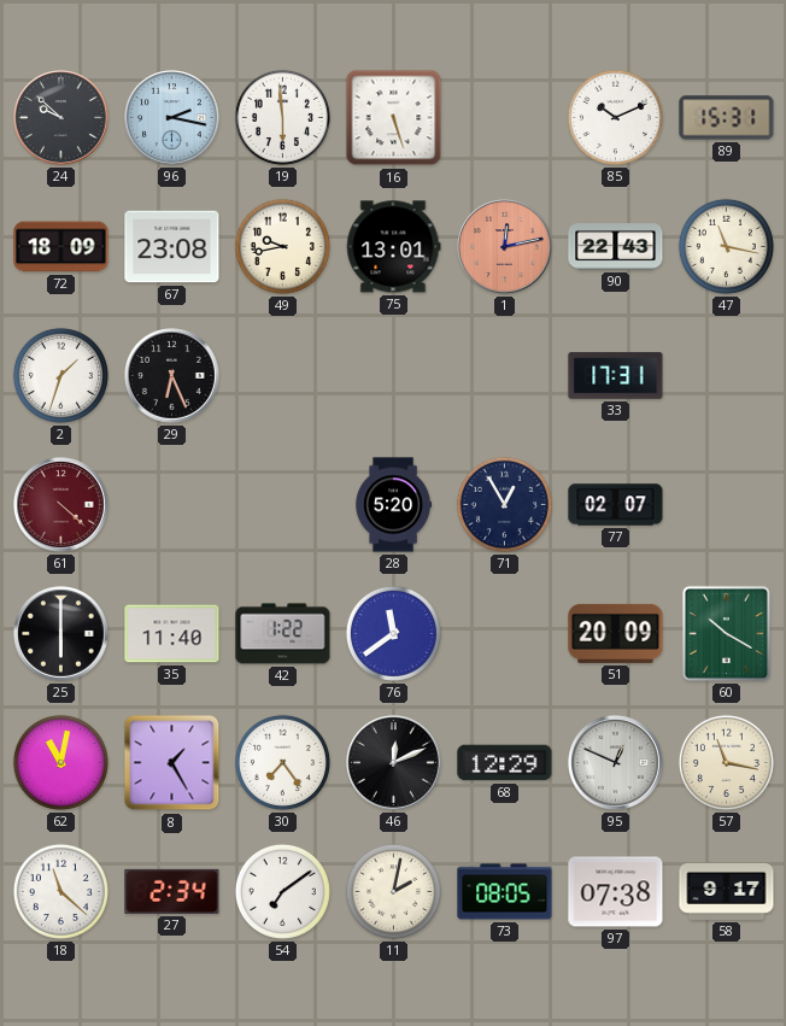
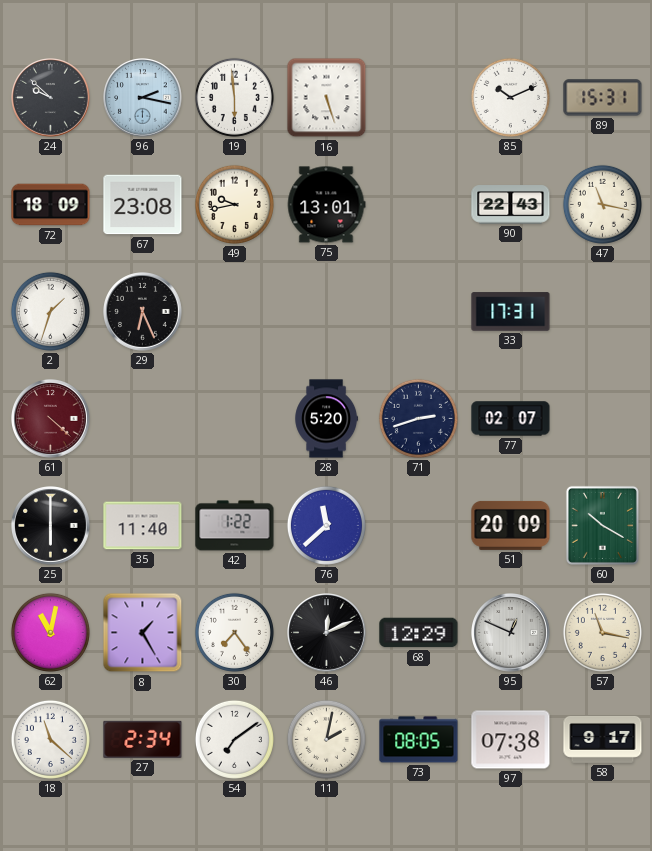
1: 12:13 -> none
71: 12:55 -> 2:42
76: 11:39 -> 11:38
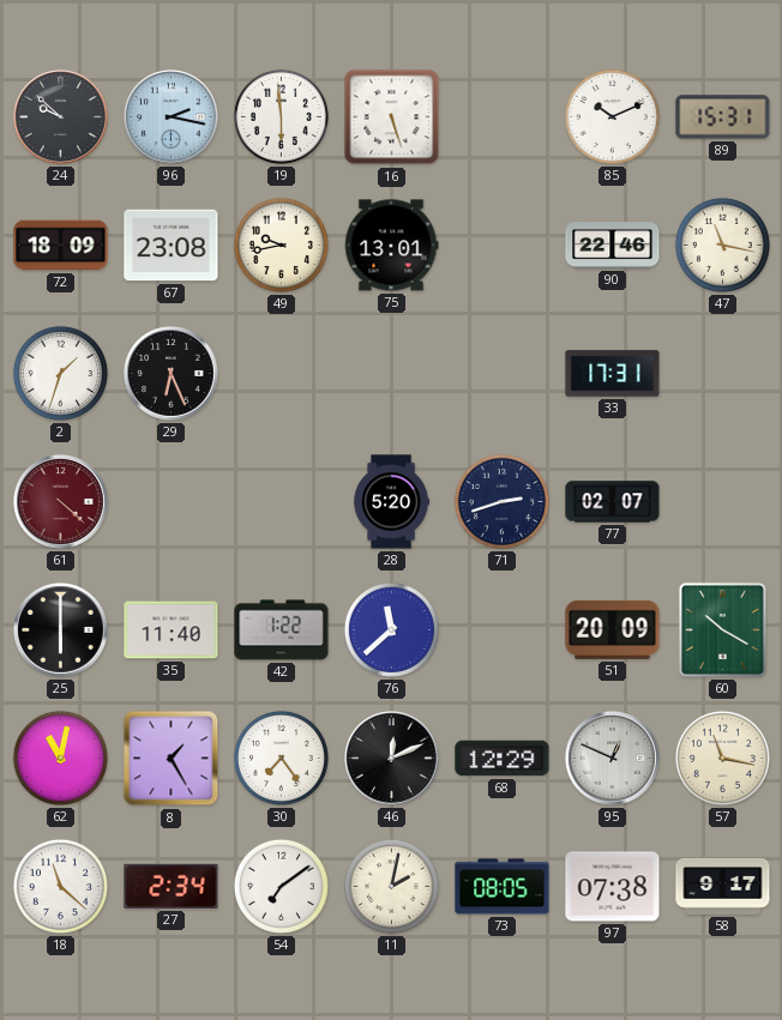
90: 22:43 -> 22:46
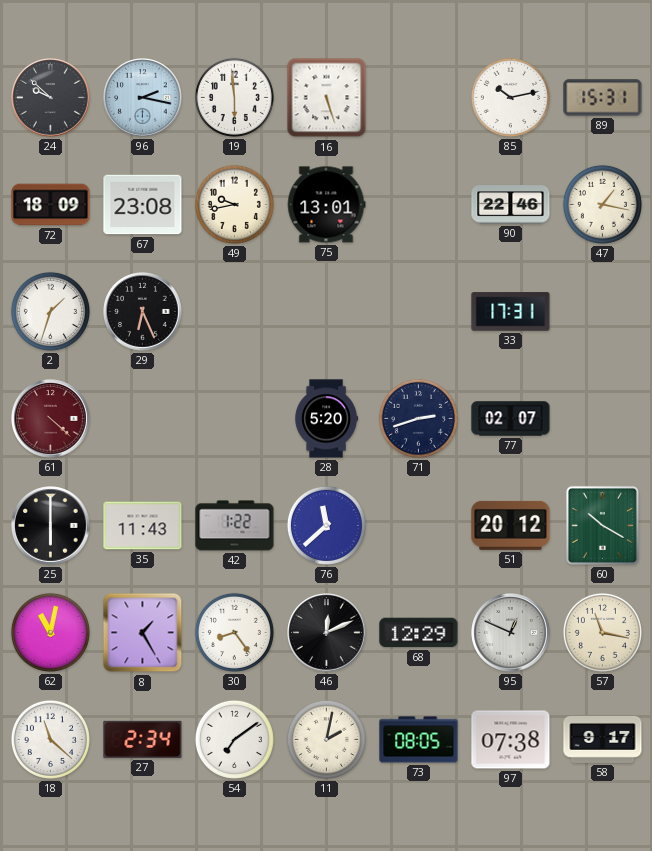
85: 10:11 -> 10:13
47: 11:17 -> 1:17
35: 11:40 -> 11:43
51: 20:09 -> 20:12
30: 7:24 -> 8:24
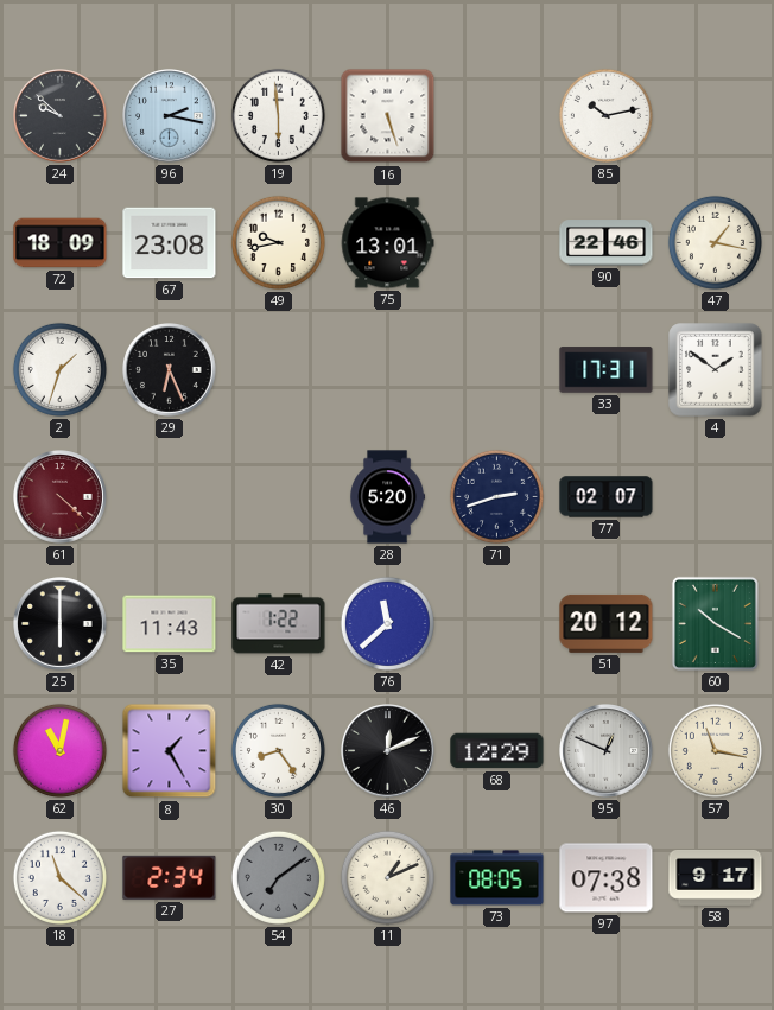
89: 15:31 -> none
4: none -> 1:51
54 dial: white -> grey
11: 2:02 -> 1:11
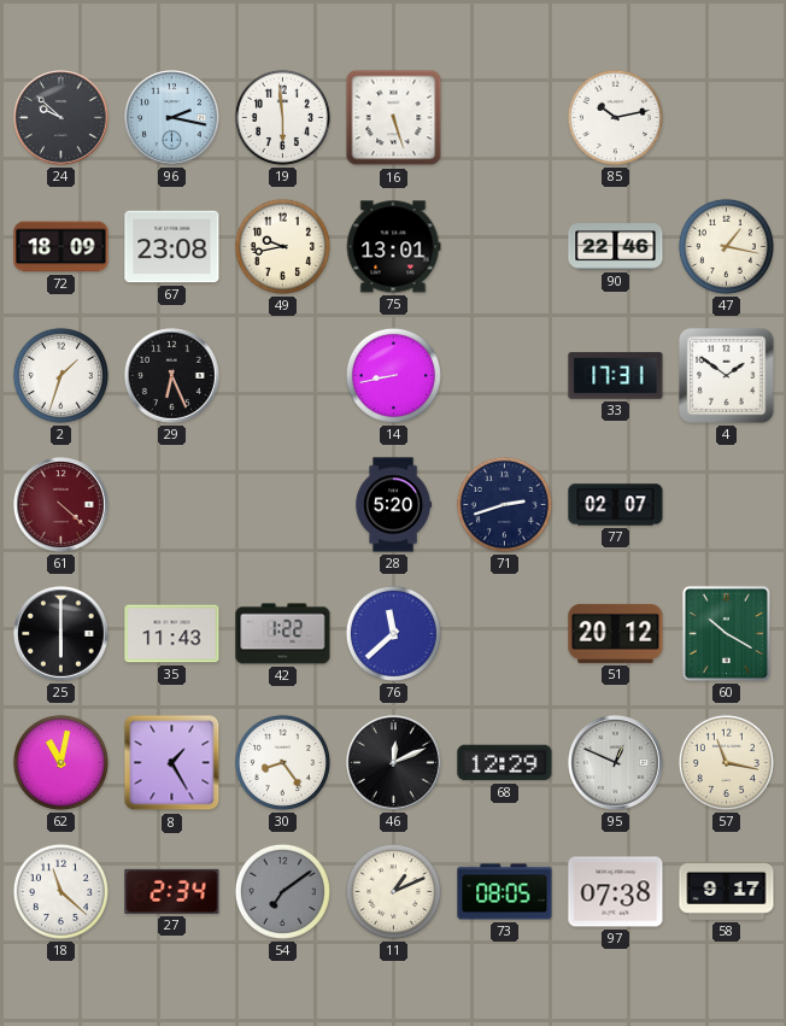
14: none -> 8:43
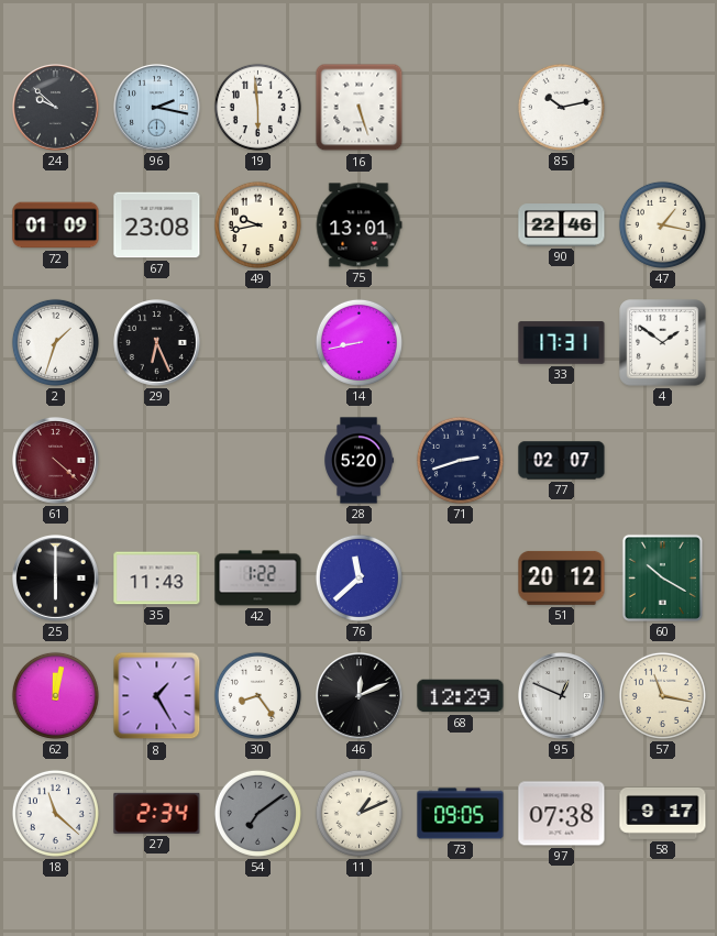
72: 18:09 -> 01:09
62: 11:02 -> 12:02
73: 08:05 -> 09:05
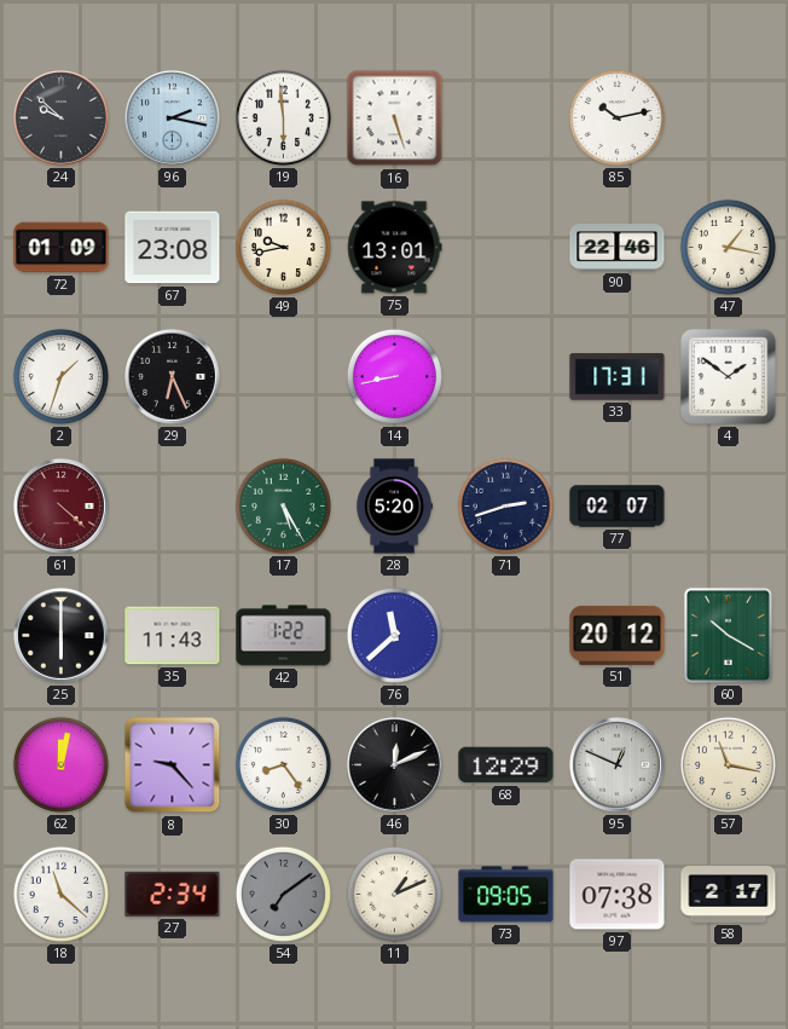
17: none -> 5:25
8: 1:25 -> 9:23
58: 9:17 -> 2:17
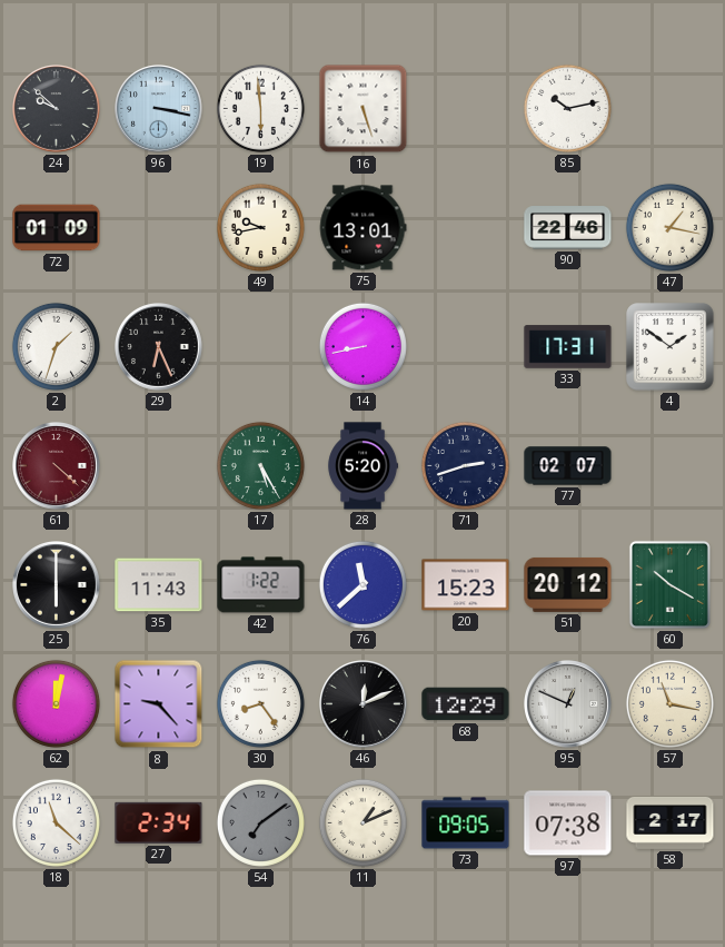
96: 2:17 -> 3:17
67: 23:08 -> none
20: none -> 15:23
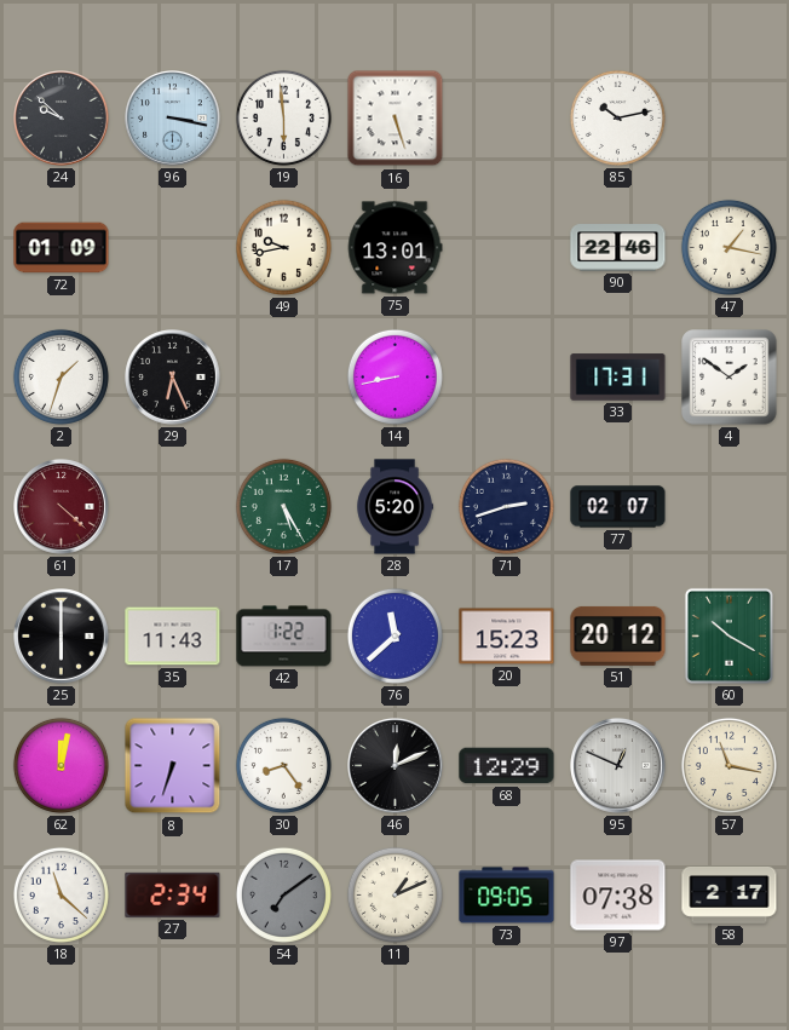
8: 9:23 -> 6:33
